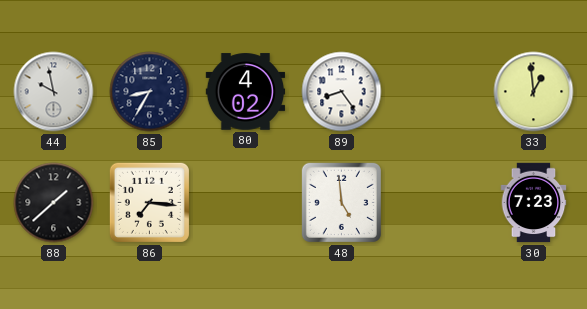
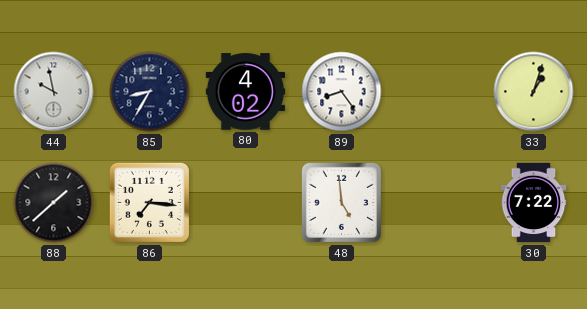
33: 12:59 -> 1:03
30: 7:23 -> 7:22
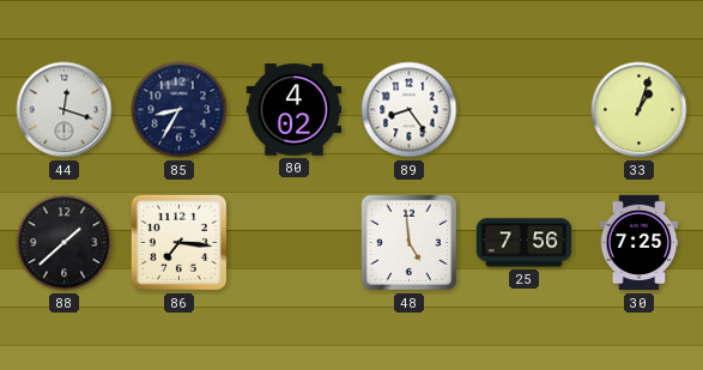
44: 9:58 -> 12:18
25: none -> 7:56
30: 7:22 -> 7:25
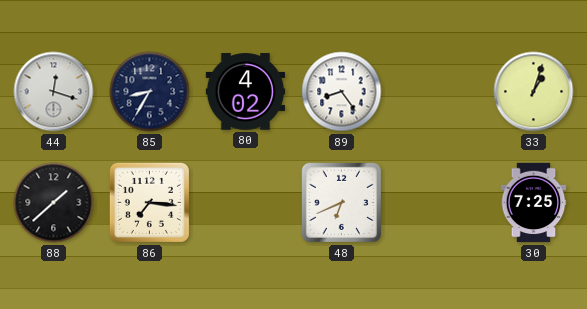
48: 4:59 -> 6:41
25: 7:56 -> none
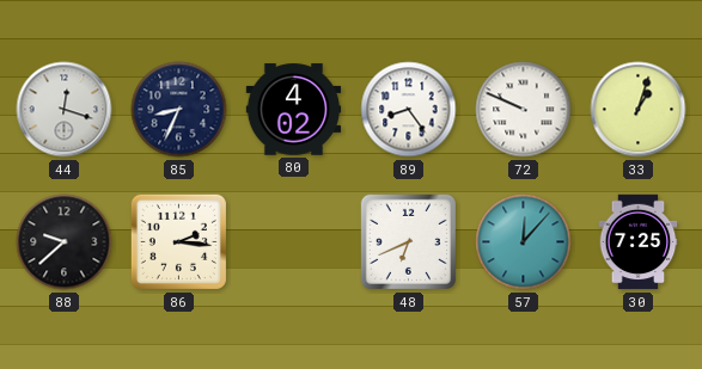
85: 8:35 -> 8:34
72: none -> 9:49
88: 1:38 -> 9:38
86: 7:16 -> 2:16
57: none -> 12:07
